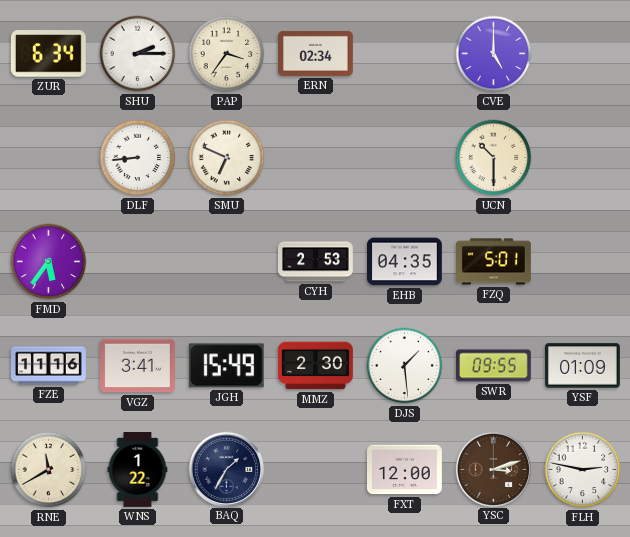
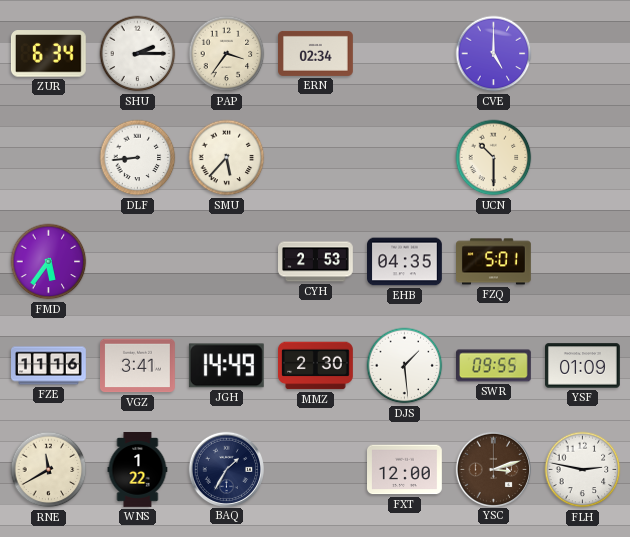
SMU: 6:49 -> 5:37
JGH: 15:49 -> 14:49
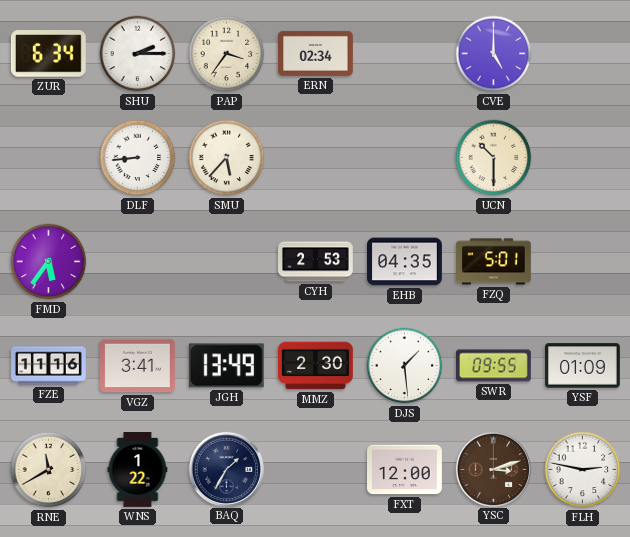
JGH: 14:49 -> 13:49
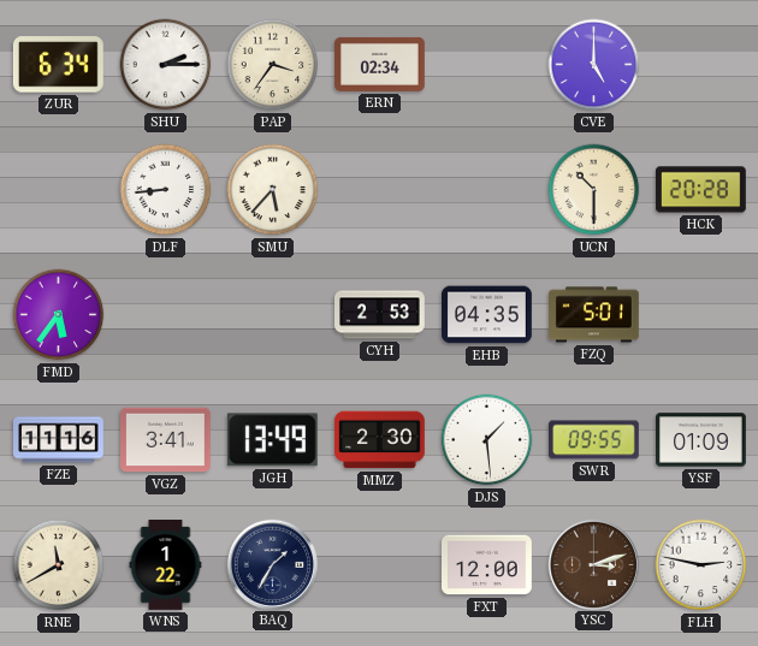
HCK: none -> 20:28
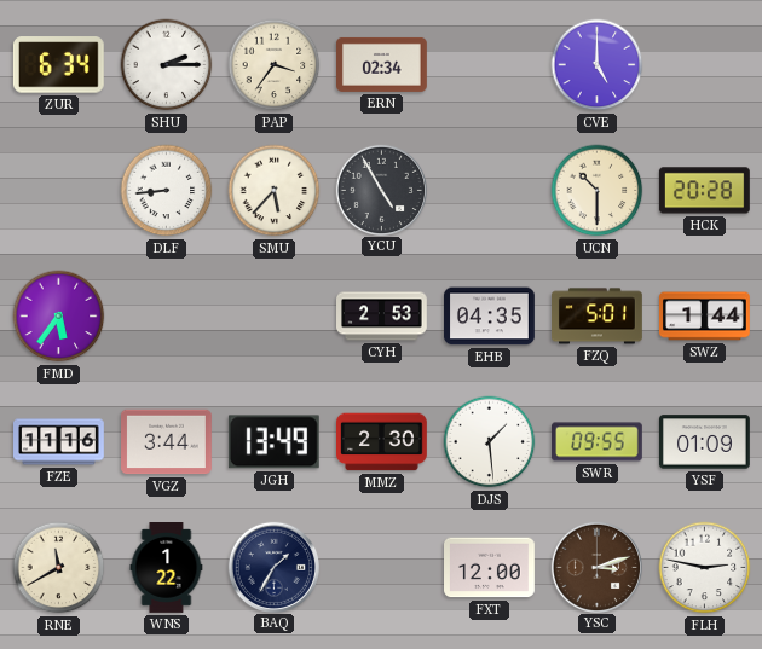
YCU: none -> 4:55
SWZ: none -> 1:44
VGZ: 3:41 -> 3:44
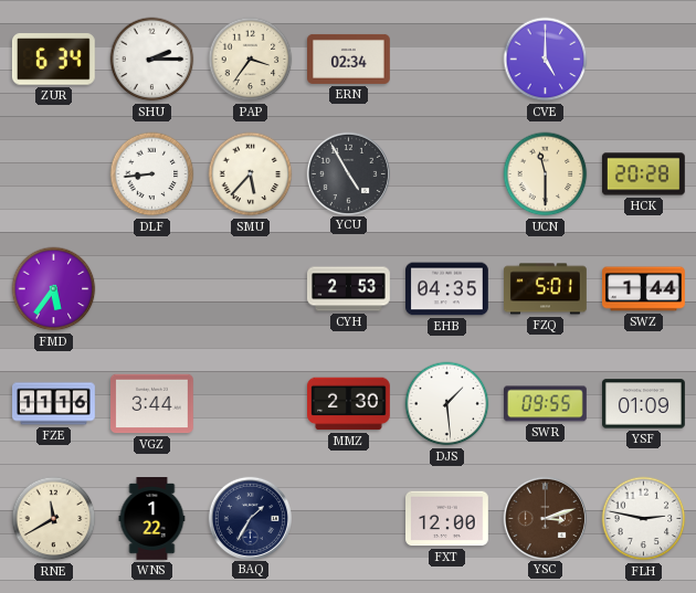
UCN: 10:30 -> 11:30
JGH: 13:49 -> none
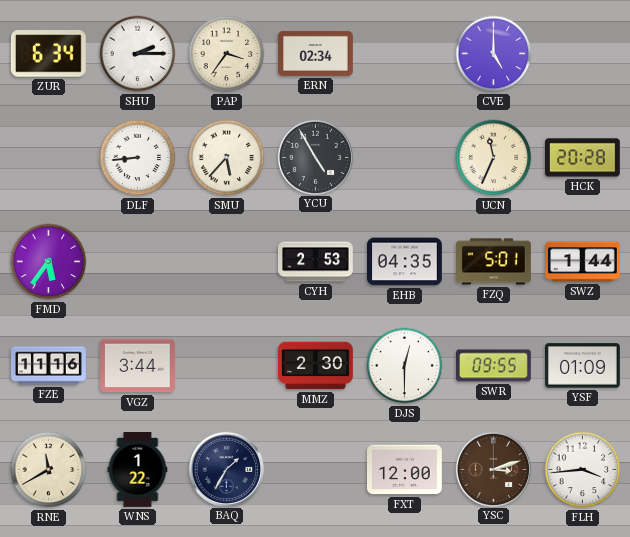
UCN: 11:30 -> 11:34
DJS: 1:29 -> 12:30
FLH: 2:47 -> 3:44
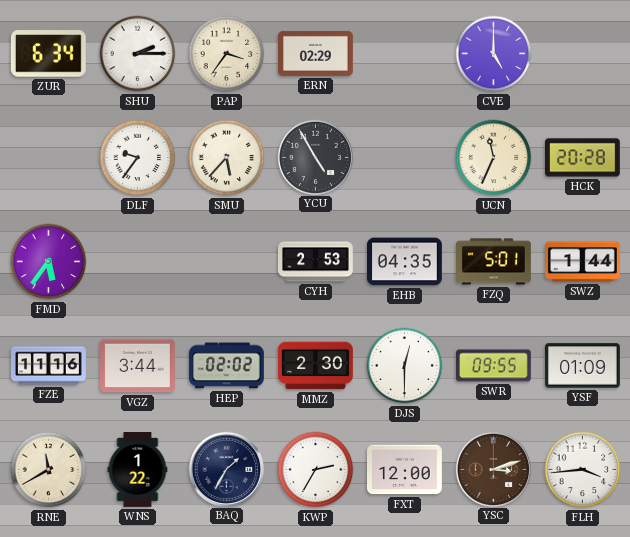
ERN: 02:34 -> 02:29
DLF: 8:44 -> 9:36
HEP: none -> 02:02
KWP: none -> 2:35
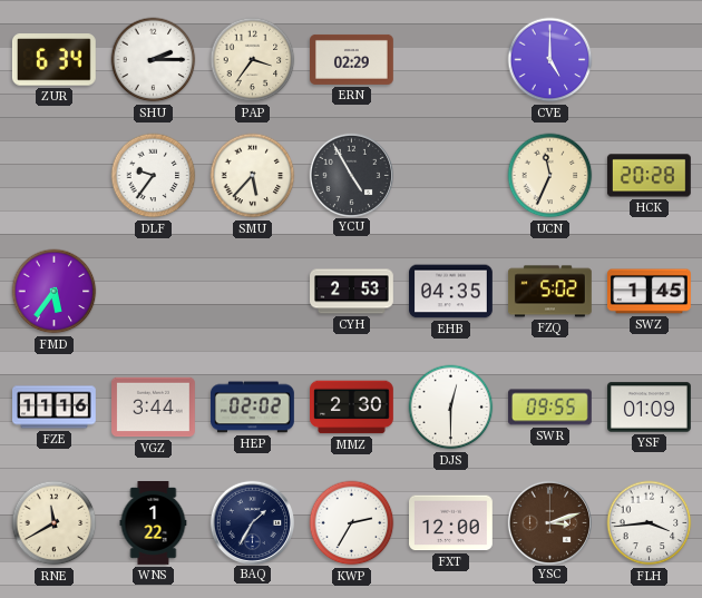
FZQ: 5:01 -> 5:02
SWZ: 1:44 -> 1:45
